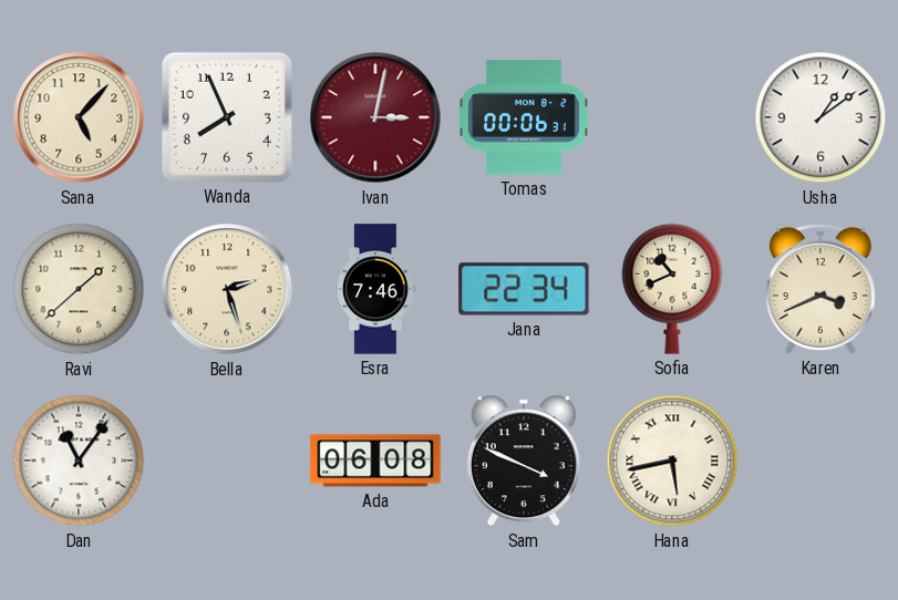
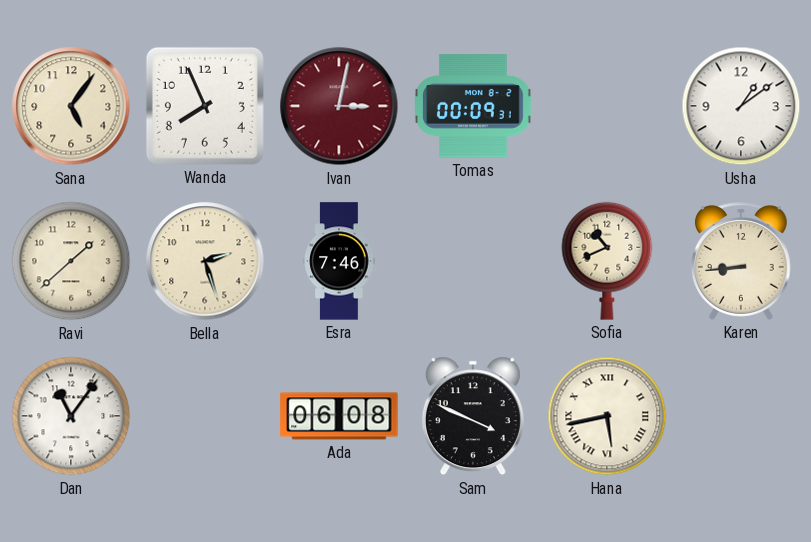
Sana: 5:07 -> 5:06
Tomas: 00:06 -> 00:09
Jana: 22:34 -> none
Karen: 3:41 -> 8:44
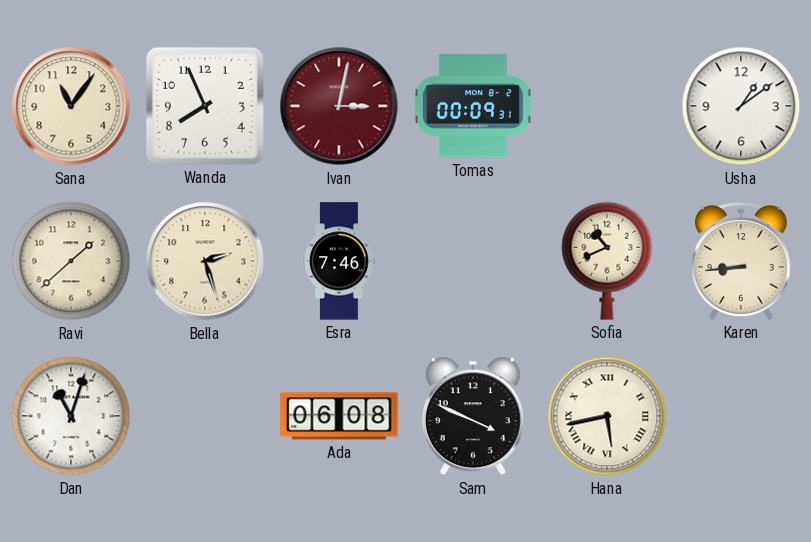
Sana: 5:06 -> 11:06
Dan: 11:06 -> 11:03
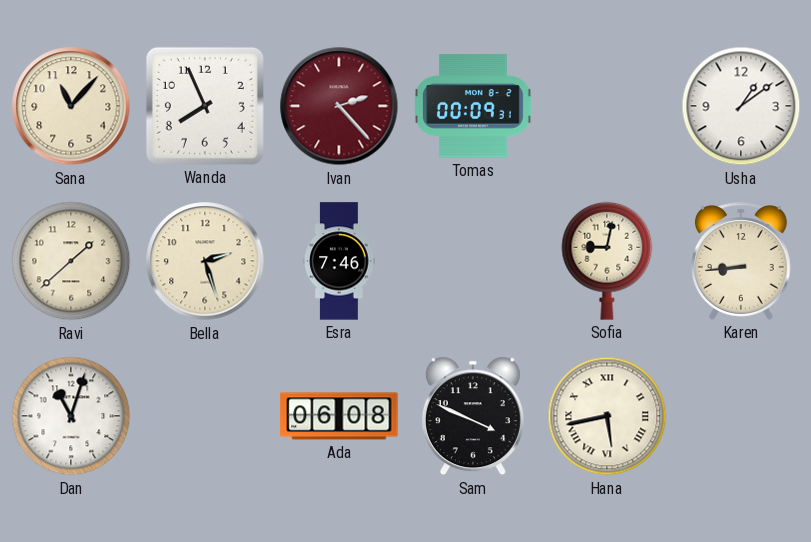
Sana: 11:06 -> 11:07
Ivan: 3:02 -> 2:23
Sofia: 10:41 -> 9:02
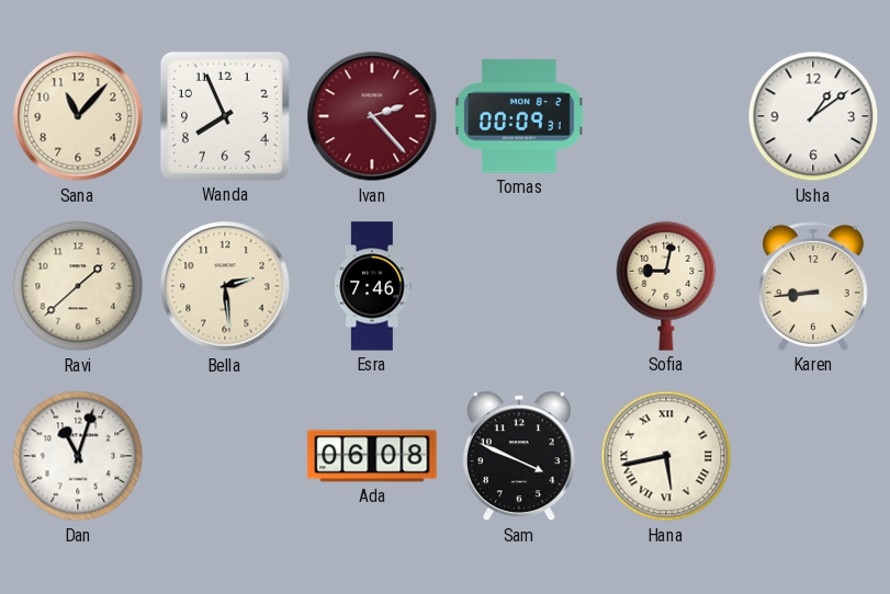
Bella: 2:27 -> 2:29
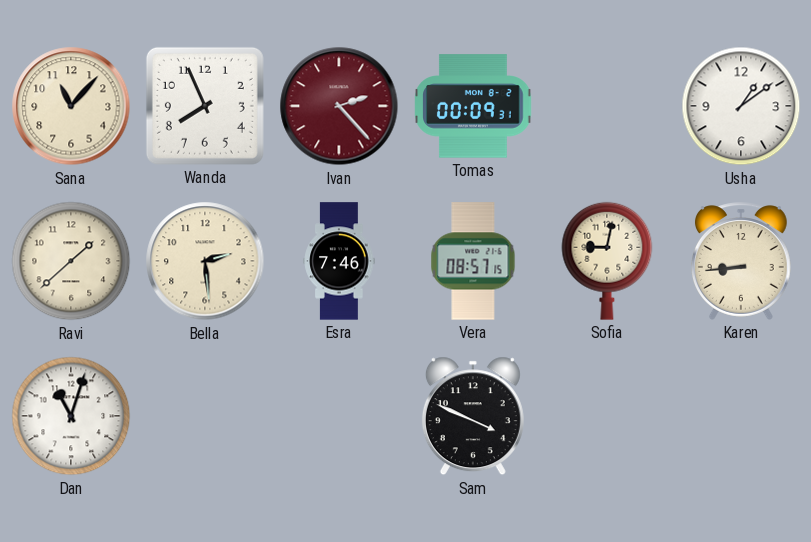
Vera: none -> 08:57
Ada: 06:08 -> none
Hana: 5:43 -> none
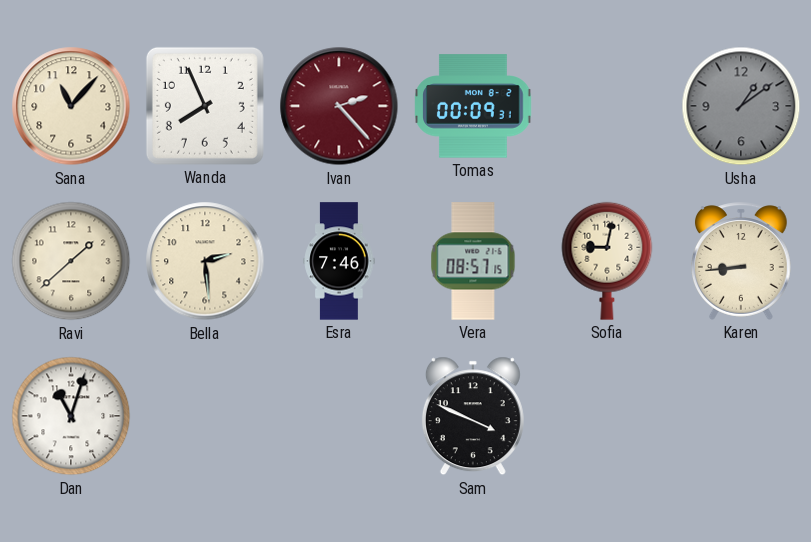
Usha dial: white -> grey
